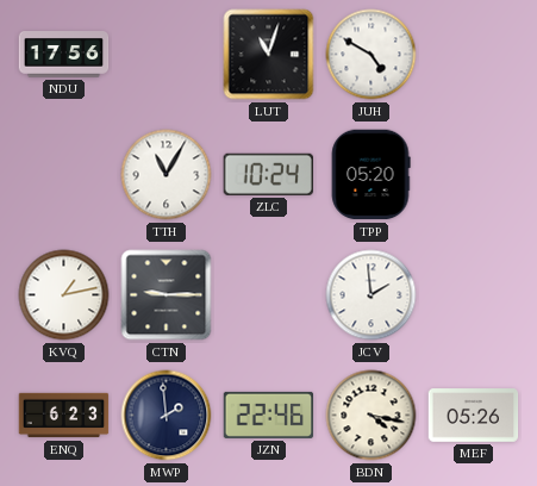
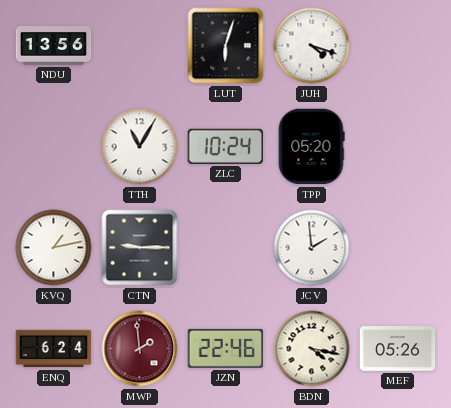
NDU: 17:56 -> 13:56
LUT: 11:03 -> 6:03
JUH: 4:50 -> 4:18
ENQ: 6:23 -> 6:24
MWP dial: navy -> burgundy
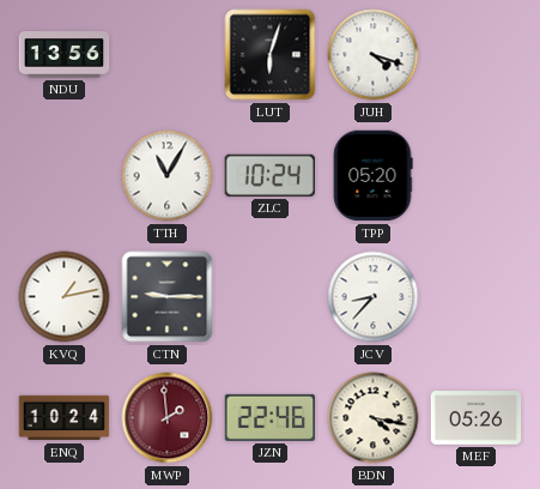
JCV: 1:59 -> 8:37
ENQ: 6:24 -> 10:24
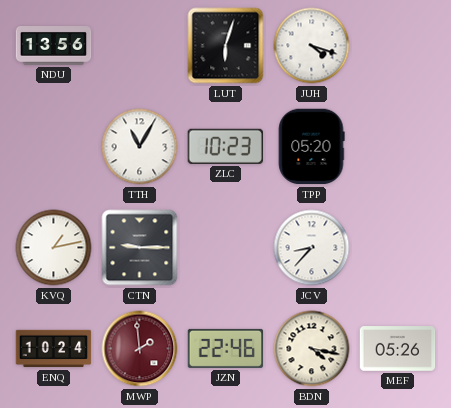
ZLC: 10:24 -> 10:23
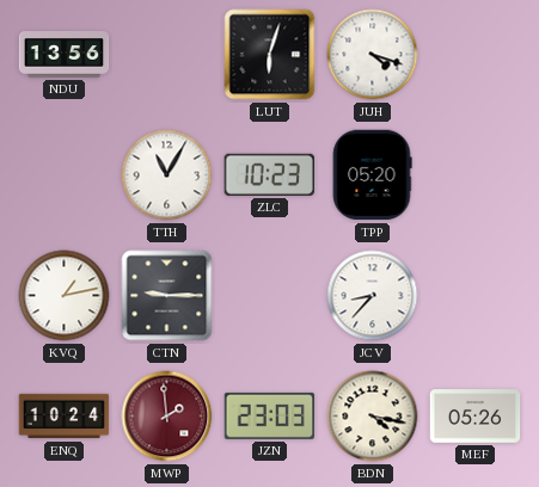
JZN: 22:46 -> 23:03
